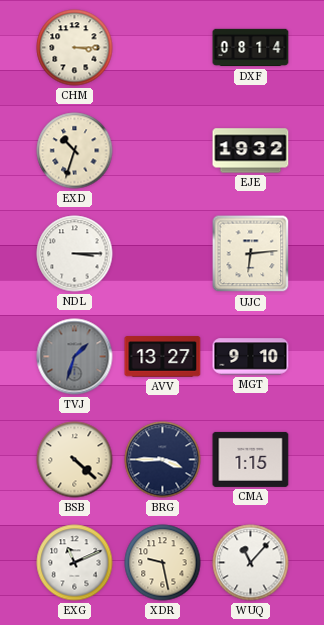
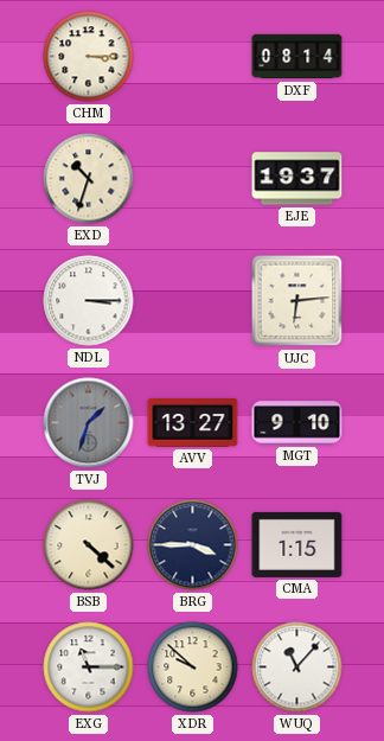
EJE: 19:32 -> 19:37
EXG: 11:11 -> 11:15
XDR: 9:28 -> 9:52
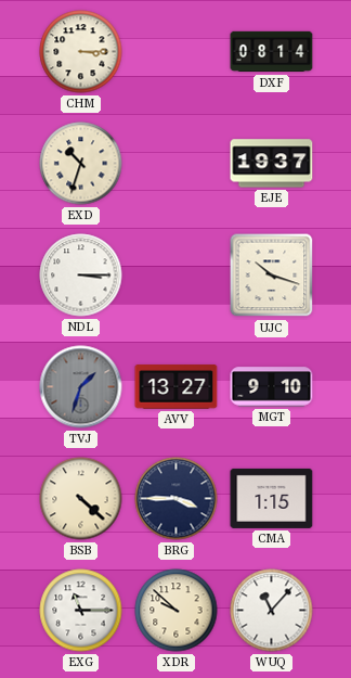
UJC: 6:14 -> 10:18
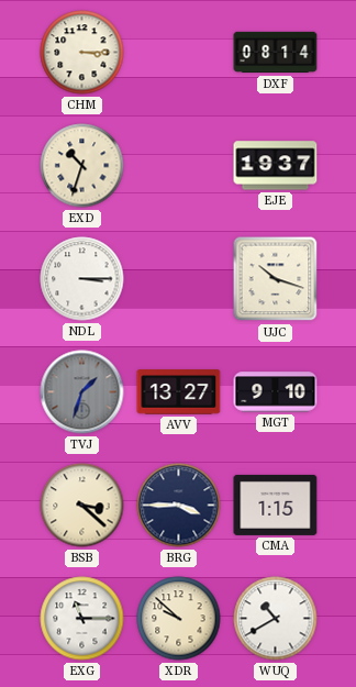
BSB: 4:22 -> 3:22
WUQ: 11:07 -> 10:40
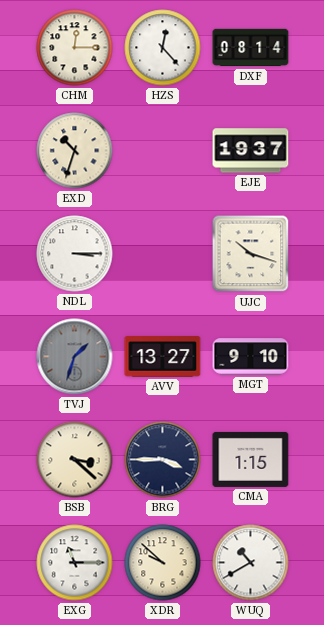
CHM: 3:15 -> 12:15
HZS: none -> 12:23
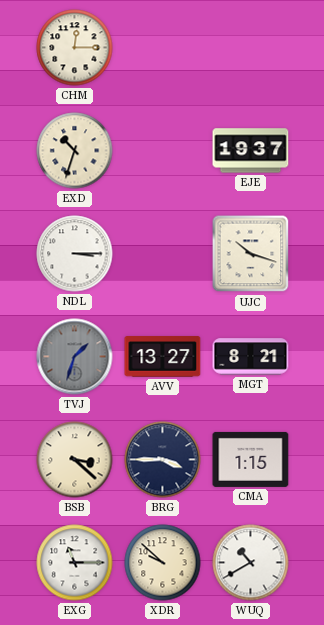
HZS: 12:23 -> none
DXF: 08:14 -> none
MGT: 9:10 -> 8:21
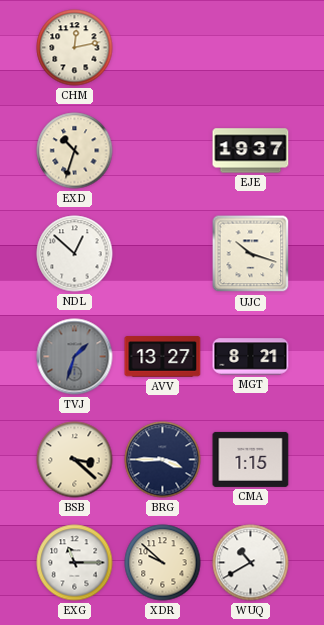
CHM: 12:15 -> 12:13
NDL: 3:15 -> 12:52
